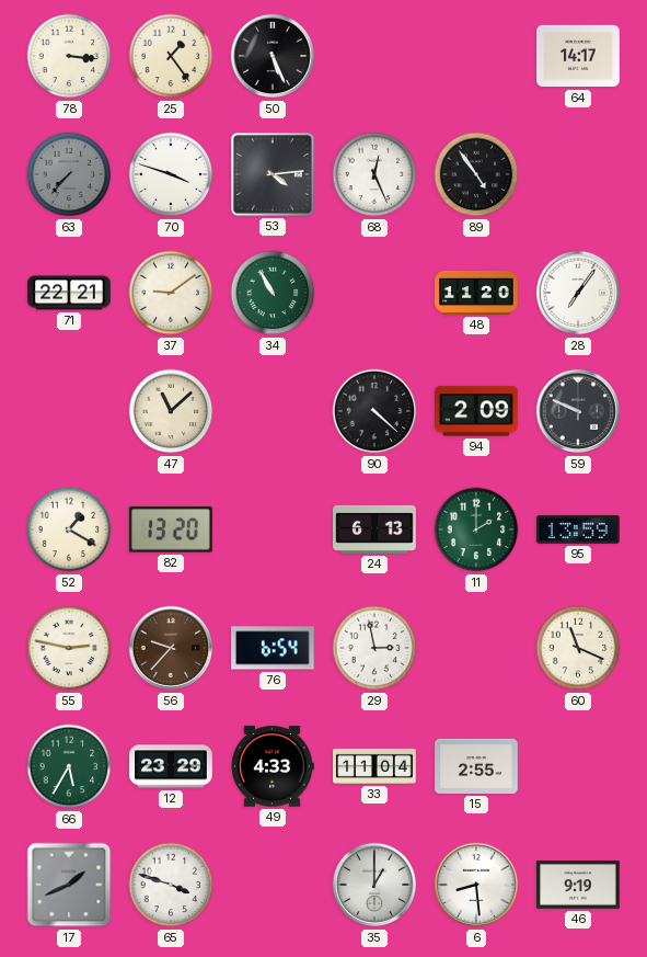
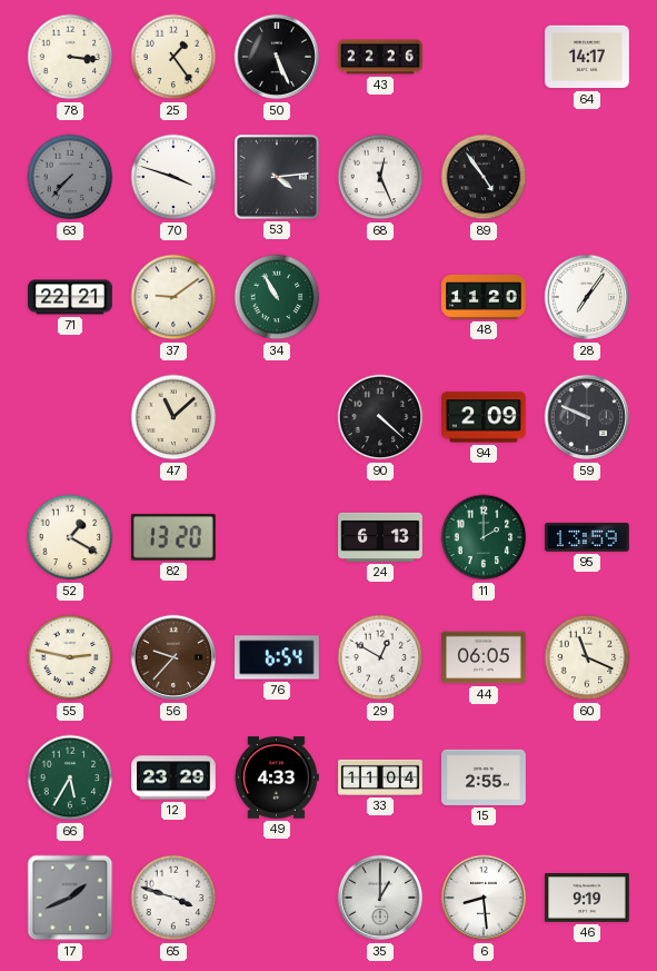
43: none -> 22:26
29: 2:58 -> 12:50
44: none -> 06:05
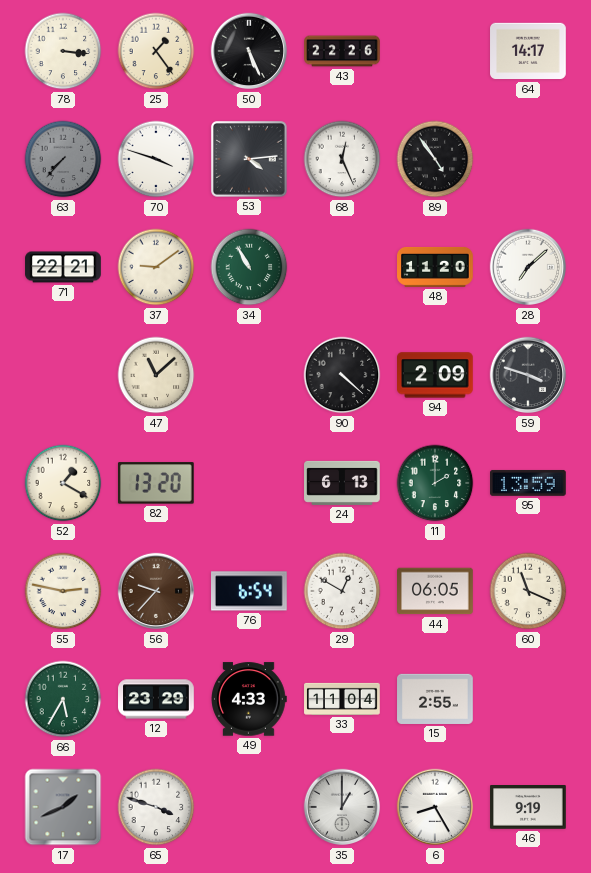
28: 7:06 -> 7:08
59: 9:49 -> 3:48
6: 8:29 -> 8:25
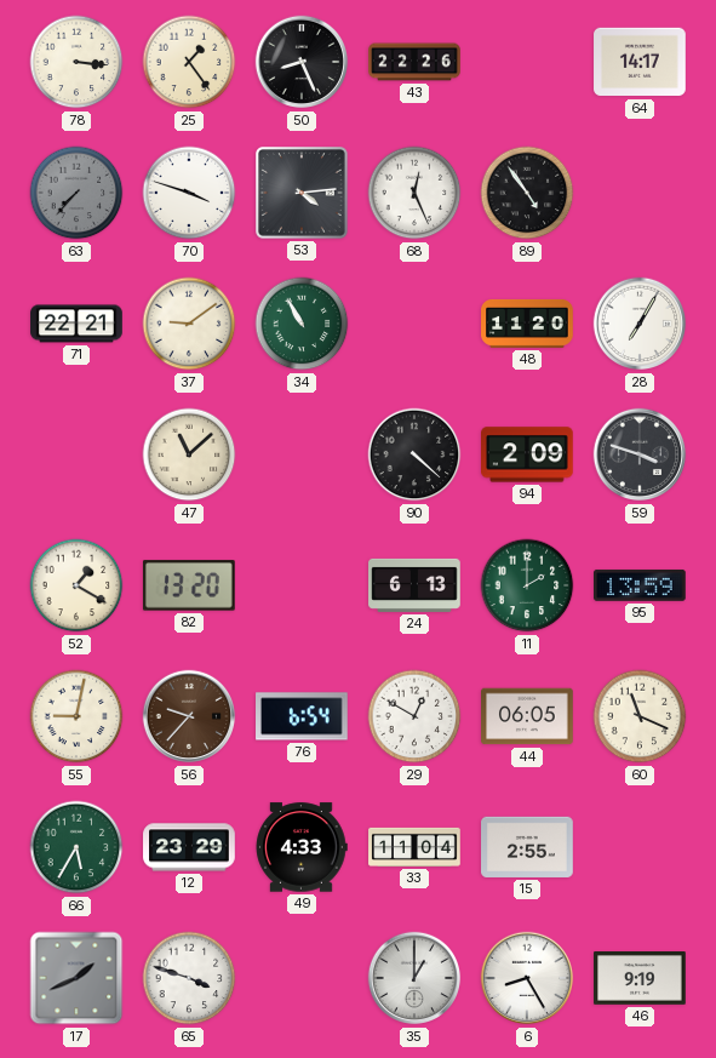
50: 5:26 -> 8:26
28: 7:08 -> 7:05
55: 2:47 -> 9:02
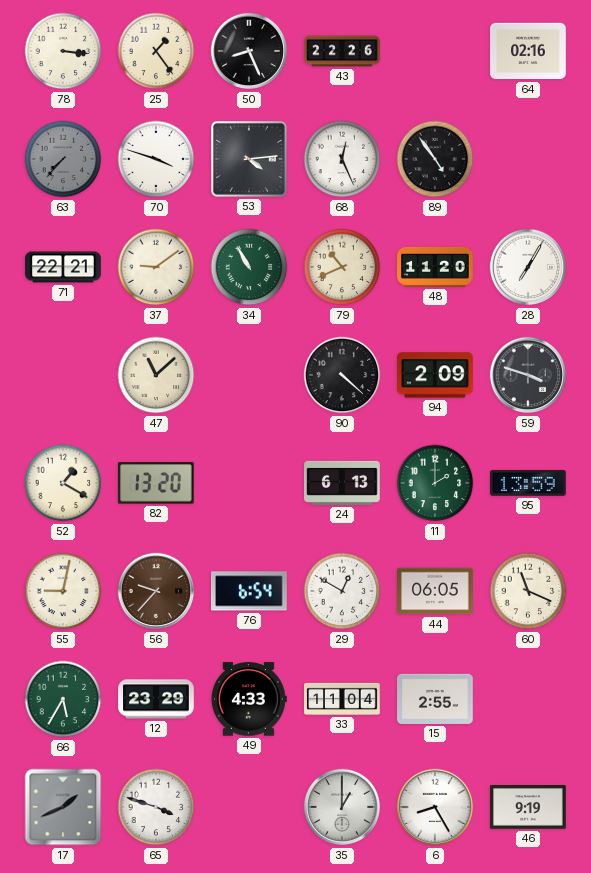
64: 14:17 -> 02:16
79: none -> 10:41
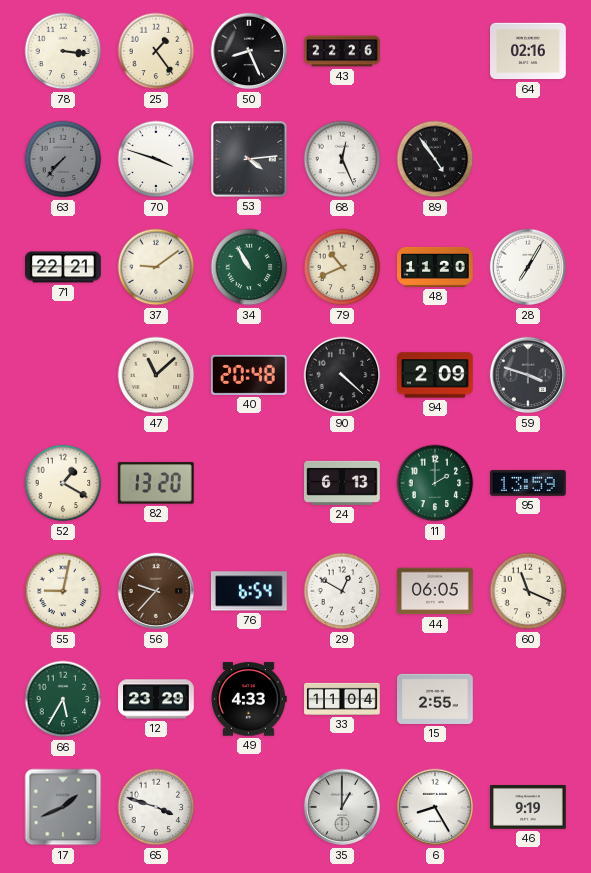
40: none -> 20:48
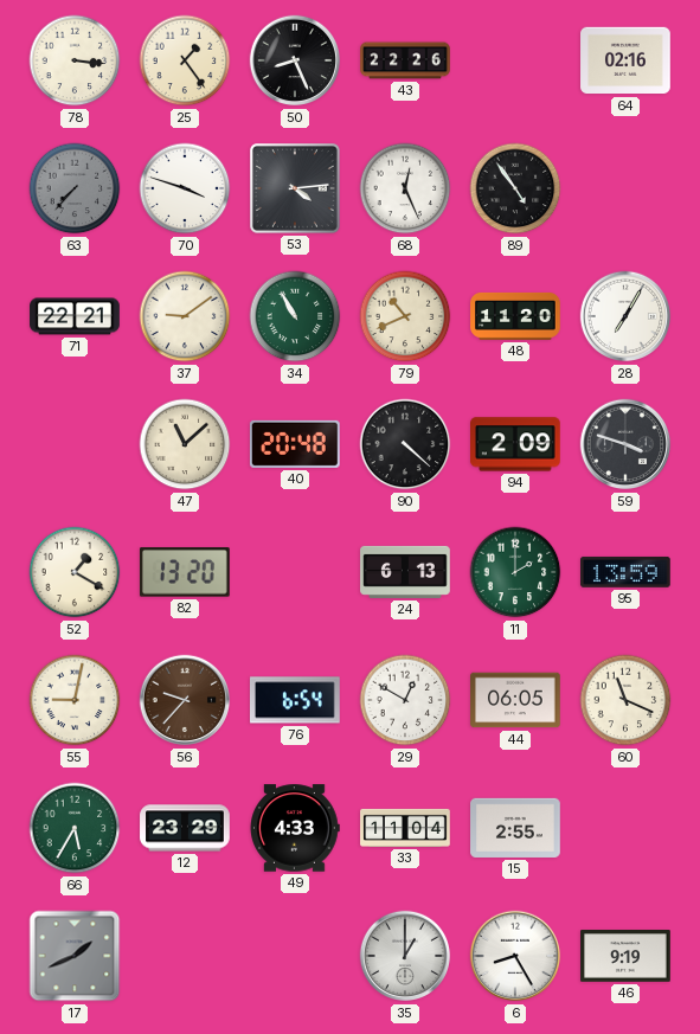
65: 3:48 -> none
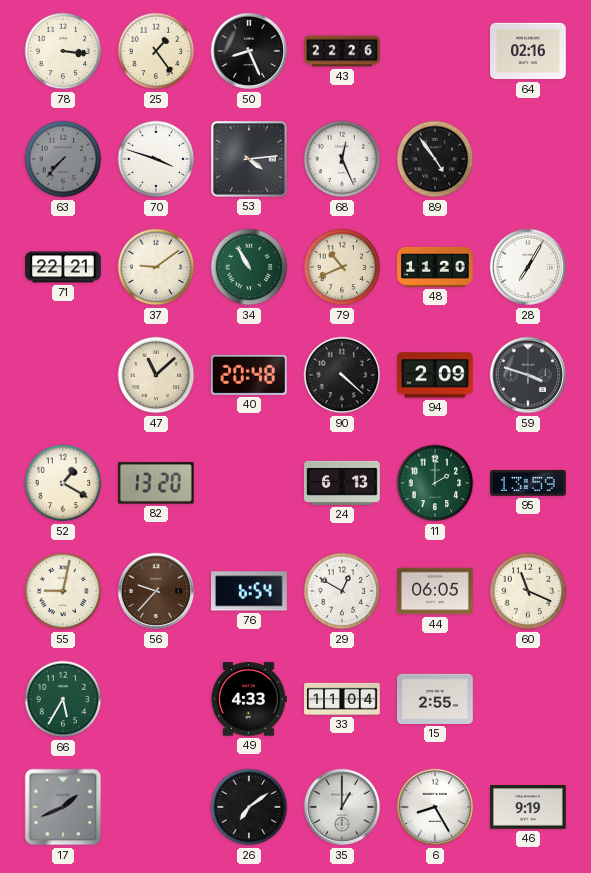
12: 23:29 -> none
26: none -> 7:09
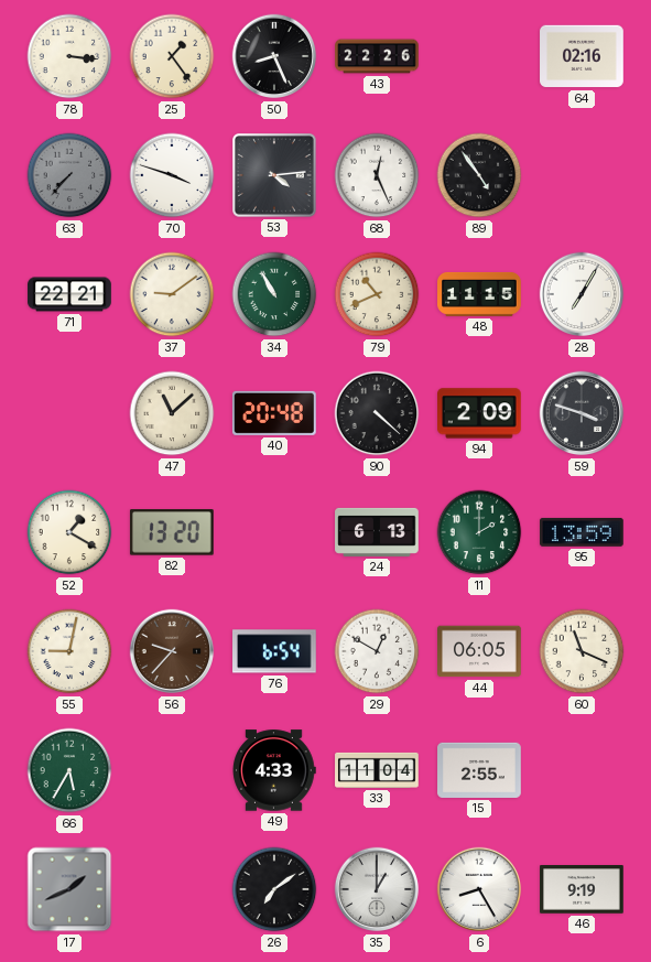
48: 11:20 -> 11:15
